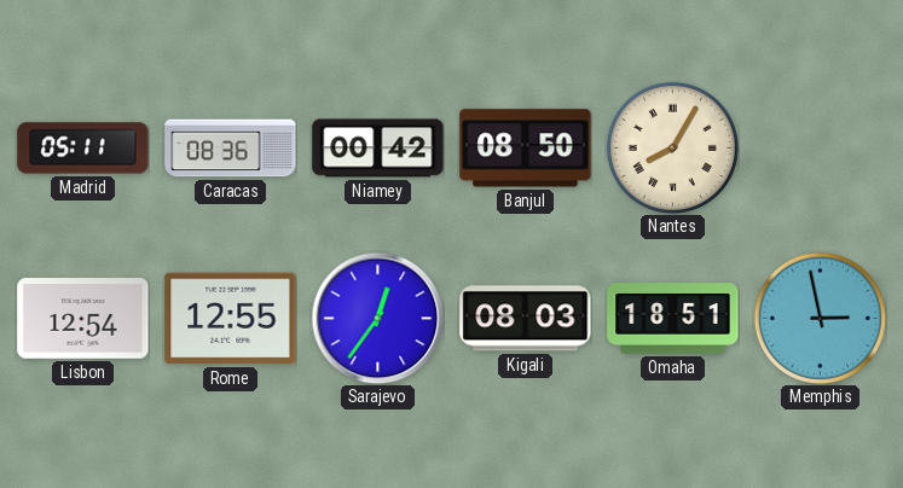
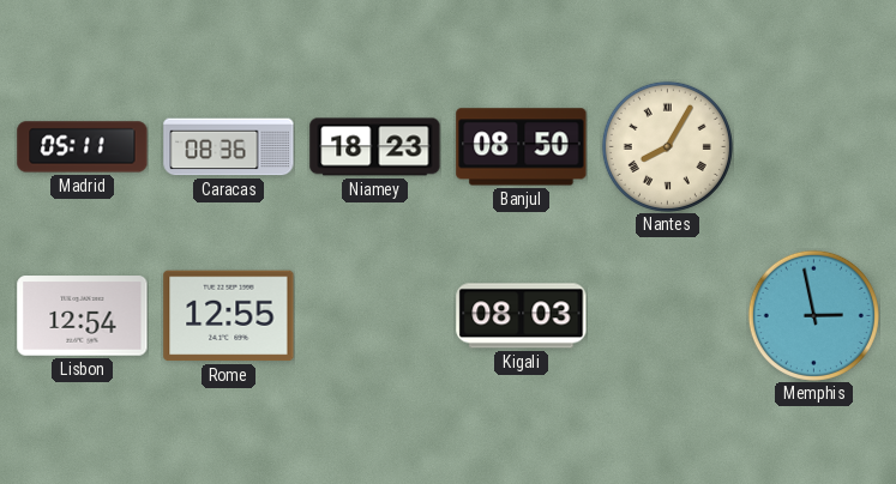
Niamey: 00:42 -> 18:23
Sarajevo: 12:36 -> none
Omaha: 18:51 -> none
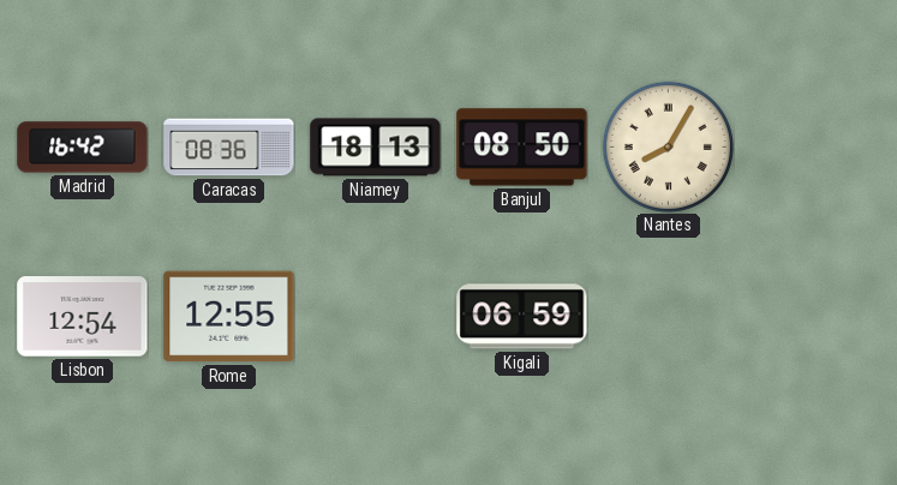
Madrid: 05:11 -> 16:42
Niamey: 18:23 -> 18:13
Kigali: 08:03 -> 06:59
Memphis: 2:58 -> none
